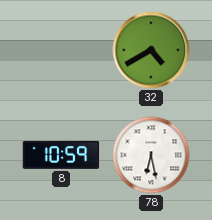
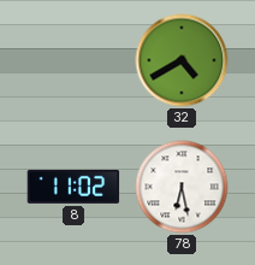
8: 10:59 -> 11:02
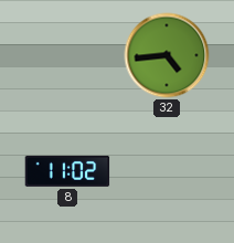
32: 4:40 -> 4:44
78: 6:28 -> none
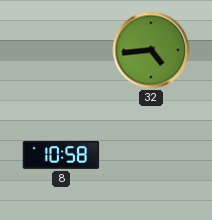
8: 11:02 -> 10:58
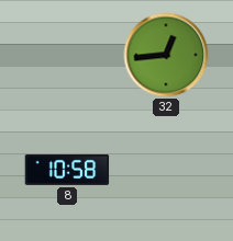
32: 4:44 -> 12:44
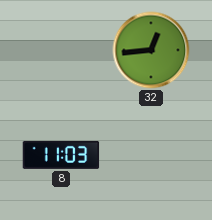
8: 10:58 -> 11:03
